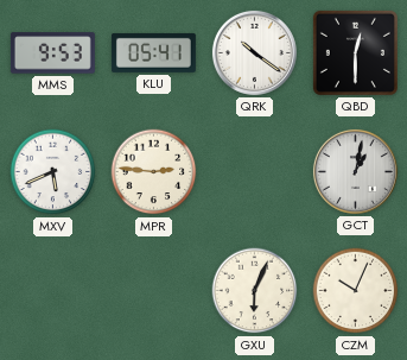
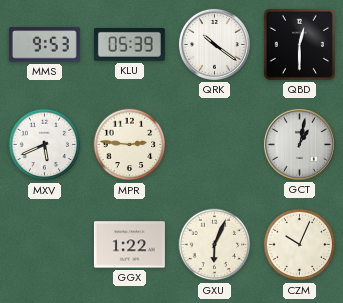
KLU: 05:41 -> 05:39
GGX: none -> 1:22
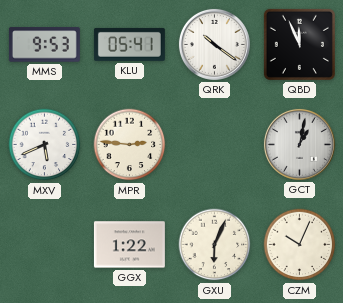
KLU: 05:39 -> 05:41
QBD: 12:30 -> 11:56
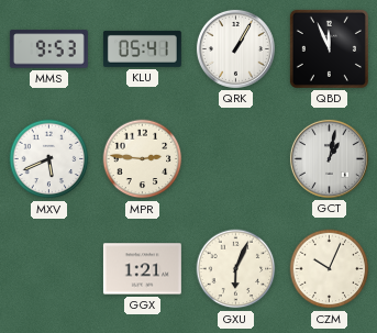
QRK: 10:21 -> 1:05
GGX: 1:22 -> 1:21
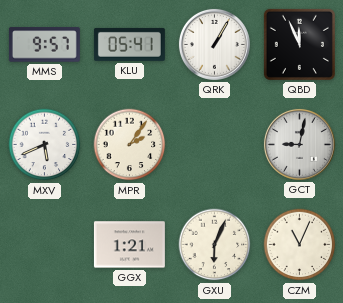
MMS: 9:53 -> 9:57
MPR: 2:46 -> 2:06
GCT: 1:02 -> 9:02
CZM: 10:04 -> 11:04
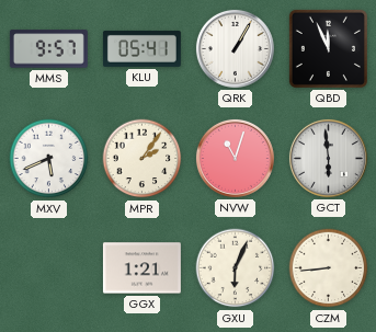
NVW: none -> 11:03
GCT: 9:02 -> 5:59
CZM: 11:04 -> 8:44
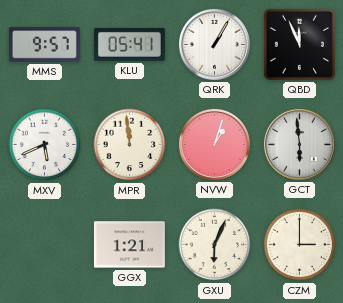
MPR: 2:06 -> 11:59
NVW: 11:03 -> 1:03
CZM: 8:44 -> 3:00
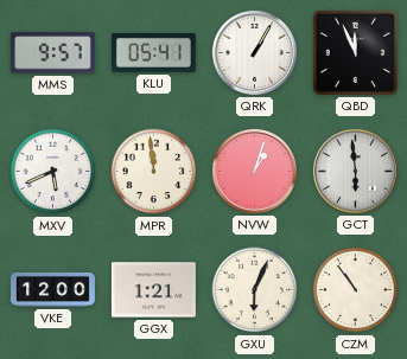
VKE: none -> 12:00
CZM: 3:00 -> 10:54
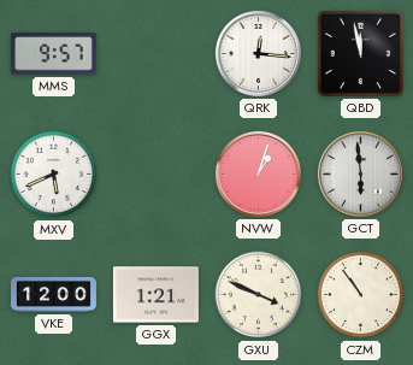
KLU: 05:41 -> none
QRK: 1:05 -> 12:16
QBD: 11:56 -> 11:58
MPR: 11:59 -> none
GXU: 6:04 -> 3:49
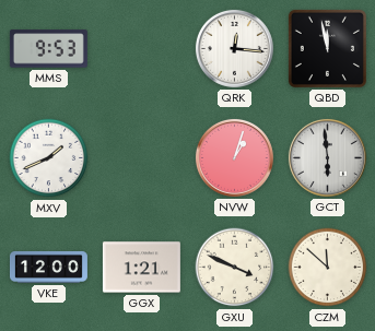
MMS: 9:57 -> 9:53
MXV: 5:41 -> 1:41
CZM: 10:54 -> 11:52
